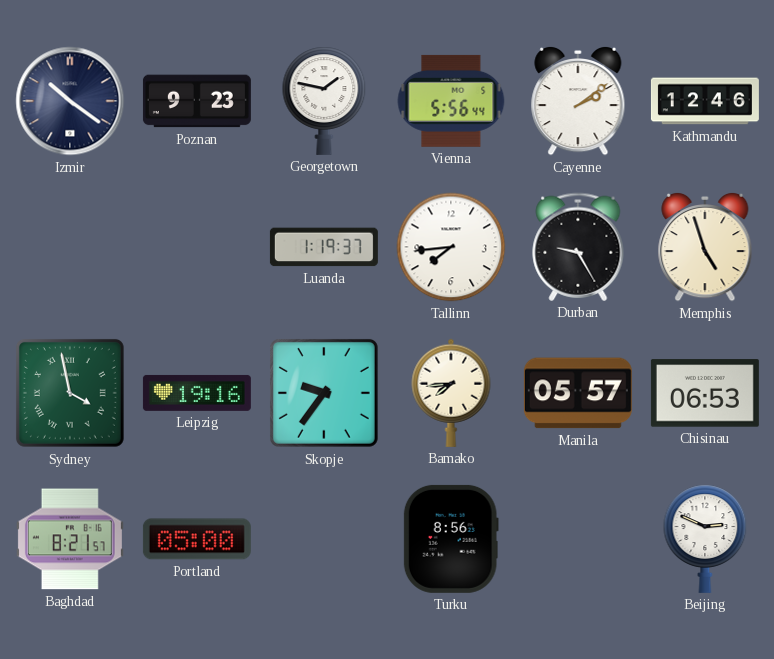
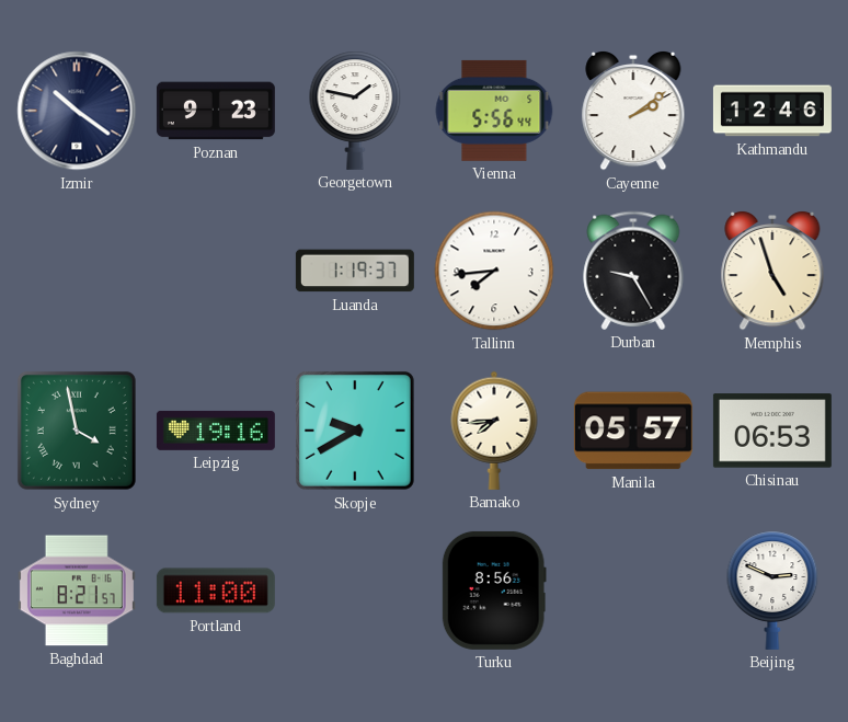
Skopje: 9:36 -> 9:40
Portland: 05:00 -> 11:00
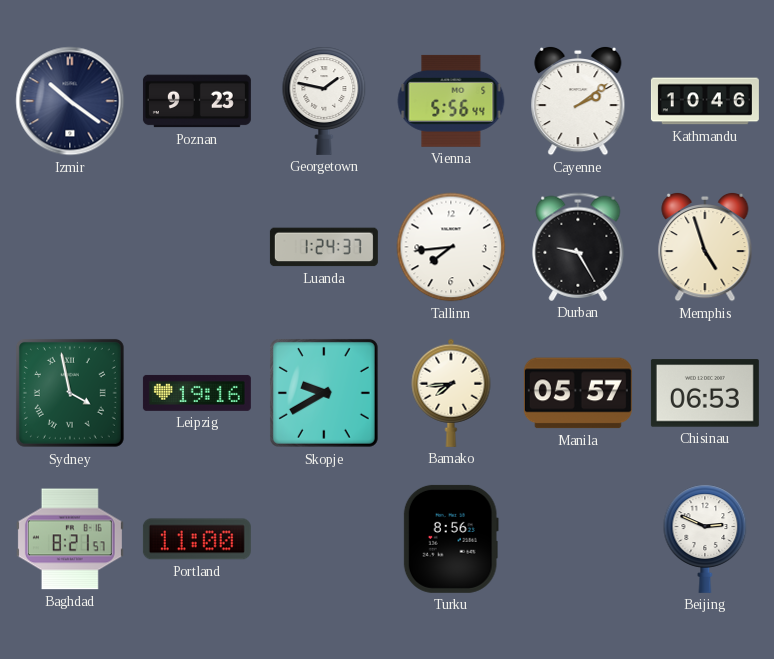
Kathmandu: 12:46 -> 10:46
Luanda: 1:19 -> 1:24
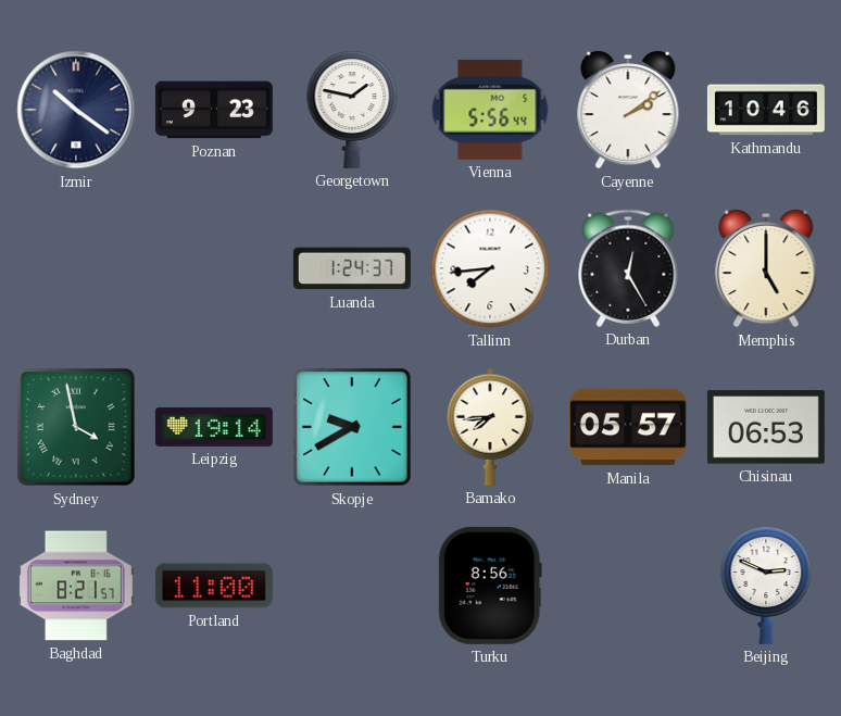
Durban: 9:25 -> 12:25
Memphis: 4:57 -> 5:00
Leipzig: 19:16 -> 19:14
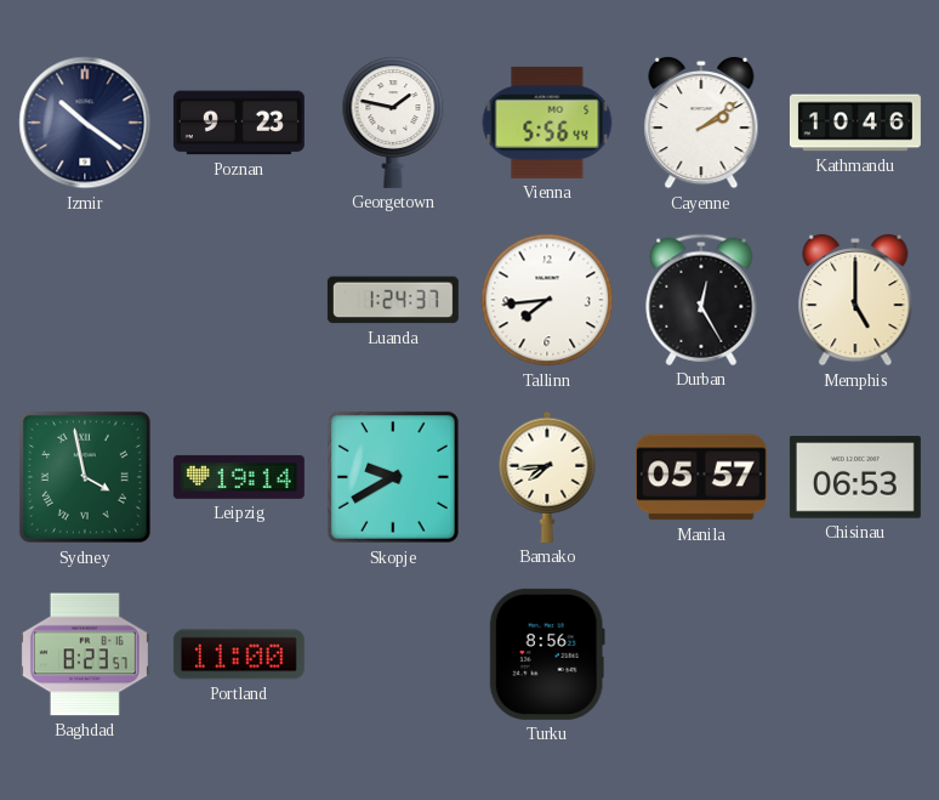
Baghdad: 8:21 -> 8:23
Beijing: 2:49 -> none
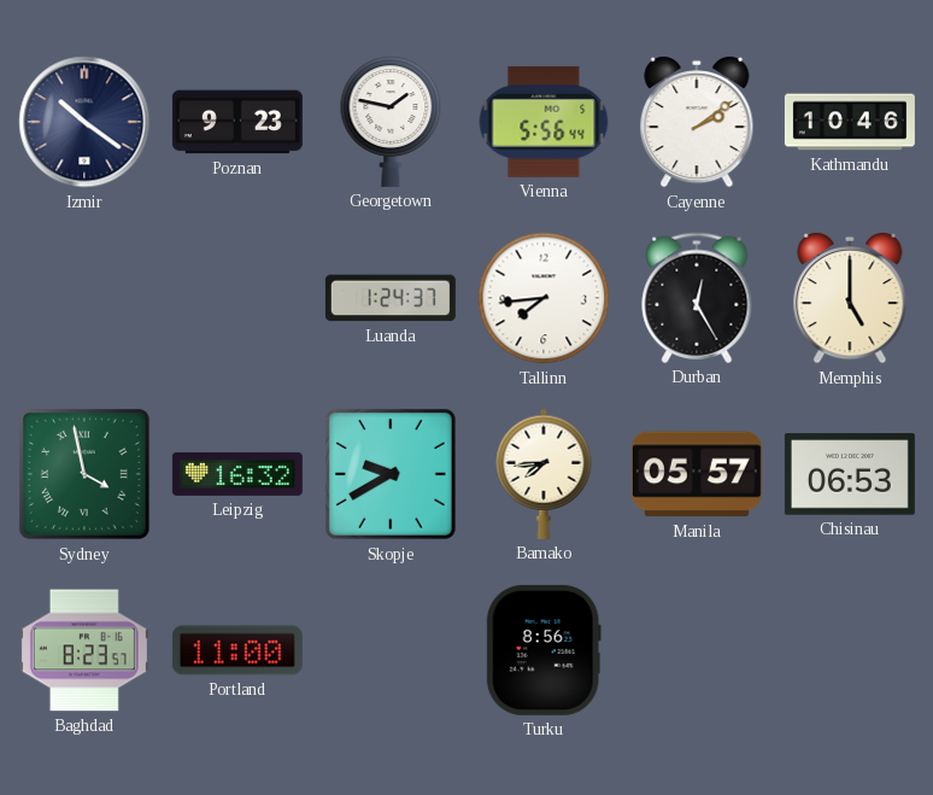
Leipzig: 19:14 -> 16:32
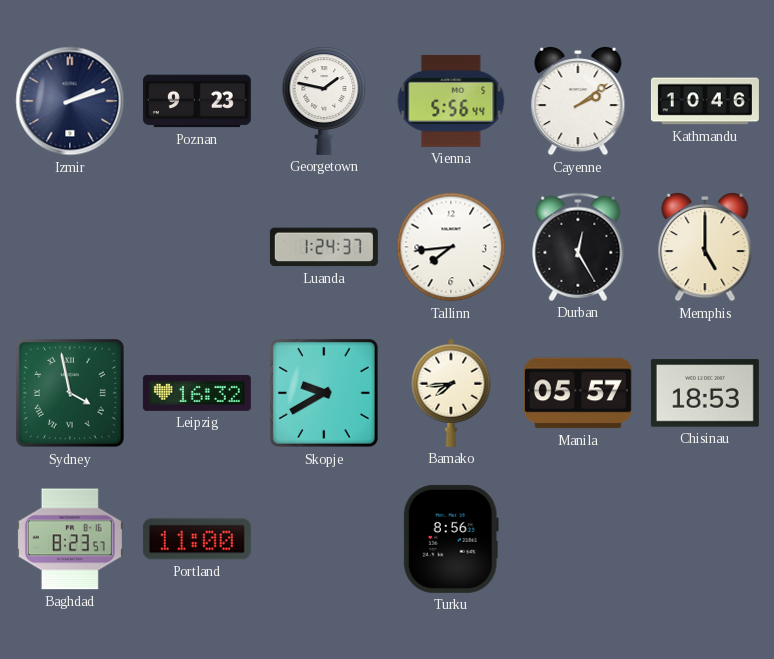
Izmir: 10:21 -> 2:12
Chisinau: 06:53 -> 18:53
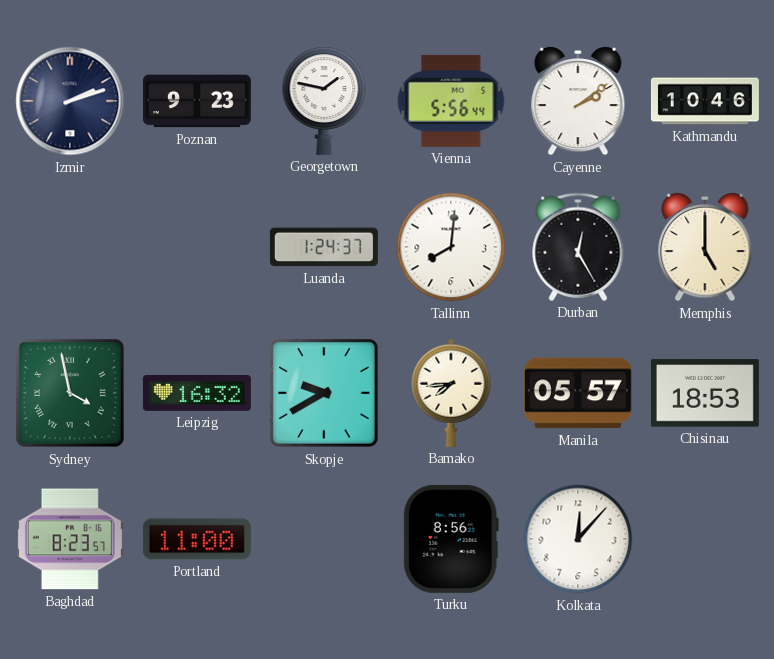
Tallinn: 7:44 -> 8:01
Kolkata: none -> 12:07
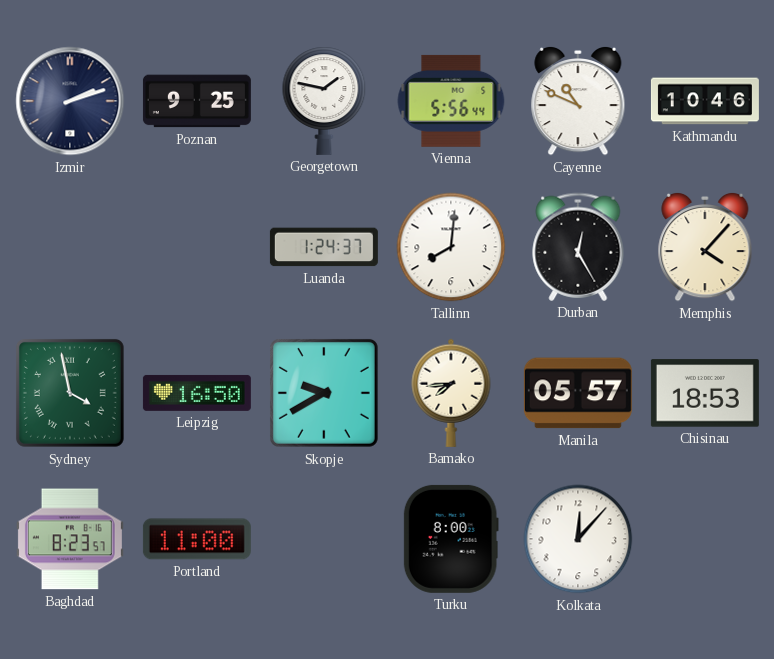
Poznan: 9:23 -> 9:25
Cayenne: 2:09 -> 10:49
Memphis: 5:00 -> 4:07
Leipzig: 16:32 -> 16:50
Turku: 8:56 -> 8:00
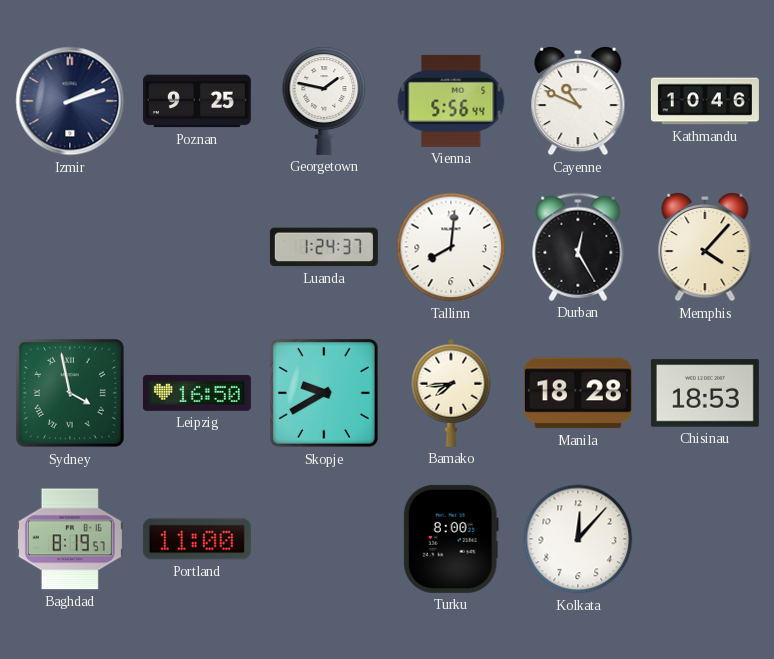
Manila: 05:57 -> 18:28
Baghdad: 8:23 -> 8:19
